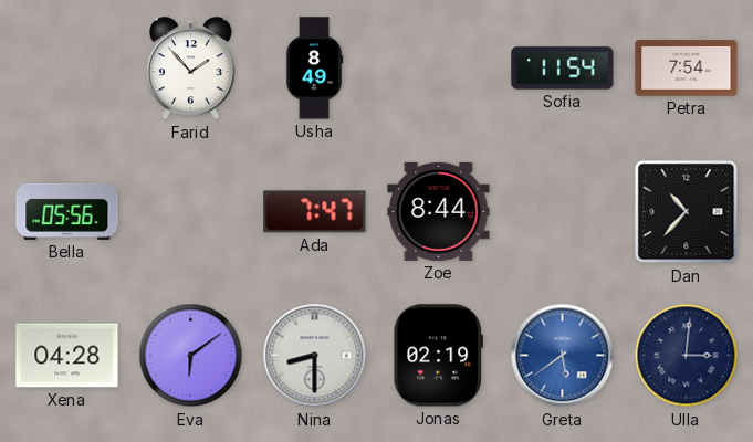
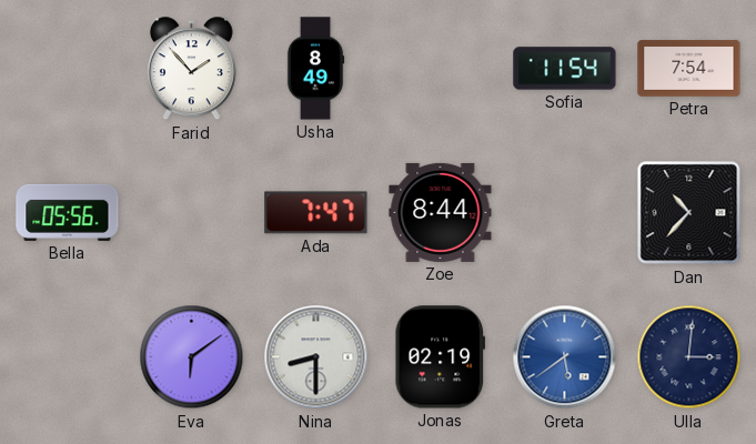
Xena: 04:28 -> none
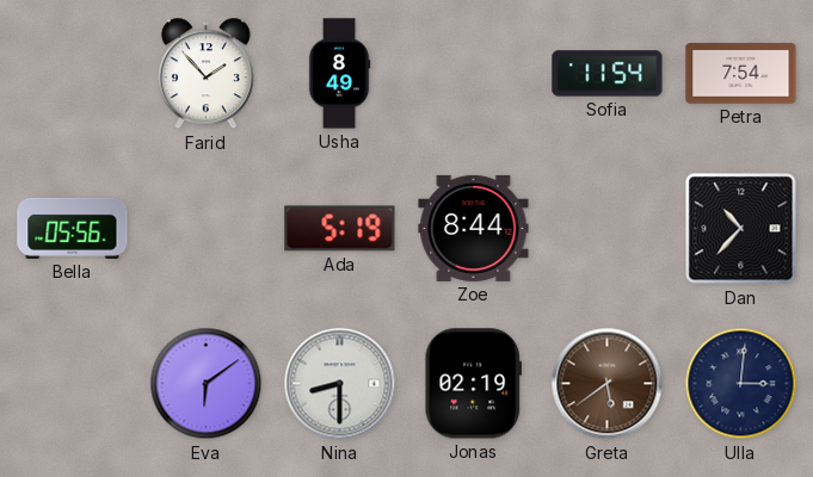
Ada: 7:47 -> 5:19
Greta dial: blue -> brown
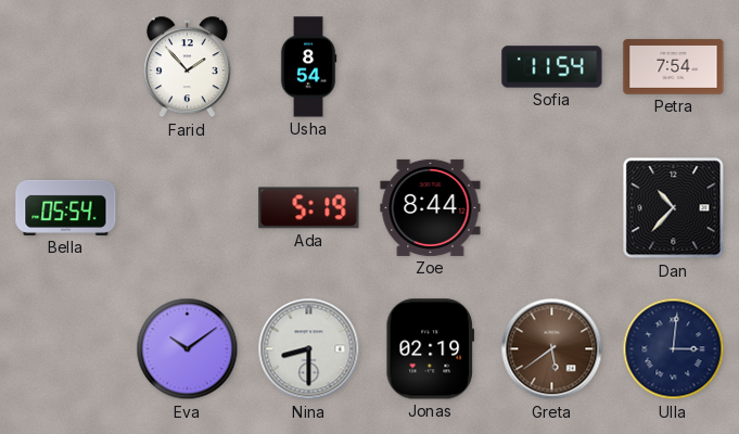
Usha: 8:49 -> 8:54
Bella: 05:56 -> 05:54
Eva: 6:09 -> 10:09
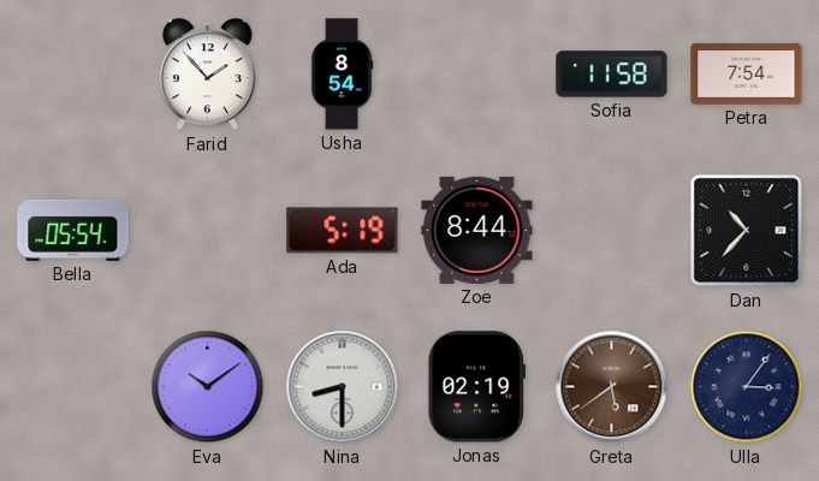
Sofia: 11:54 -> 11:58
Ulla: 3:01 -> 3:06
